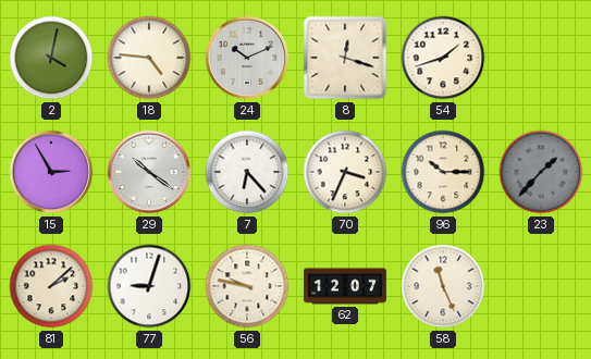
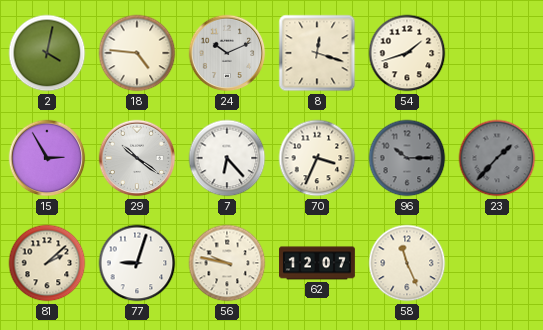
96 dial: cream -> grey
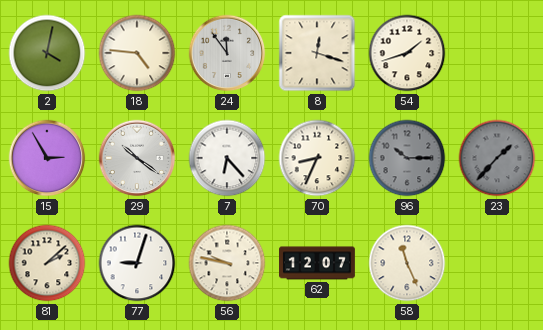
24: 10:11 -> 11:54
70: 3:34 -> 8:34
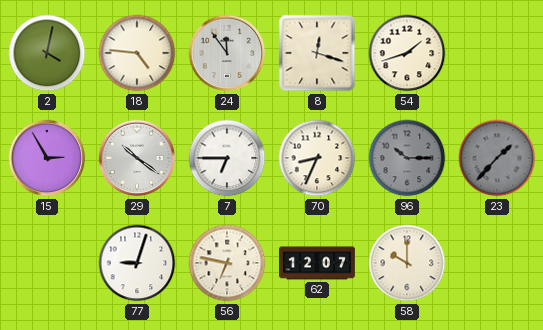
7: 6:23 -> 6:45
81: 2:08 -> none
56: 9:47 -> 6:47
58: 11:26 -> 10:00
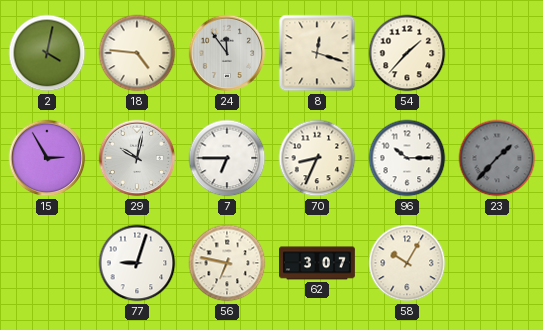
54: 1:42 -> 1:37
29: 10:21 -> 10:02
96 dial: grey -> white
62: 12:07 -> 3:07
58: 10:00 -> 10:05
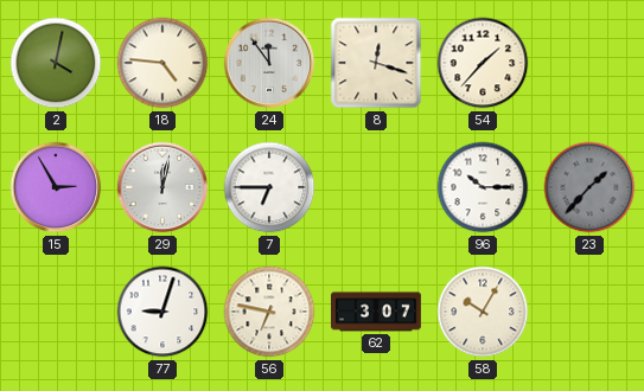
29: 10:02 -> 12:02
70: 8:34 -> none
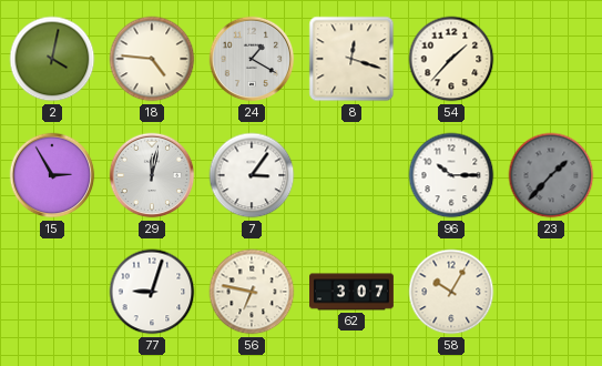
24: 11:54 -> 1:20
7: 6:45 -> 3:06
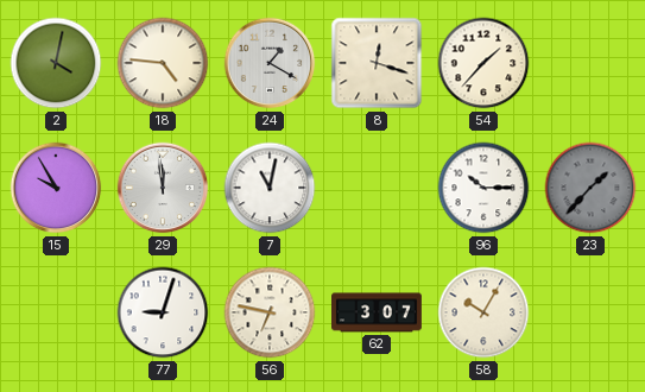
15: 2:55 -> 9:55
29: 12:02 -> 11:59
7: 3:06 -> 11:02
